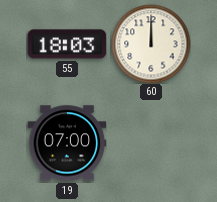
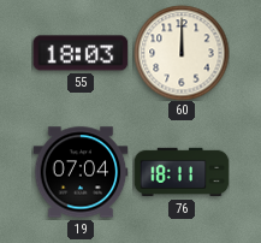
19: 07:00 -> 07:04
76: none -> 18:11
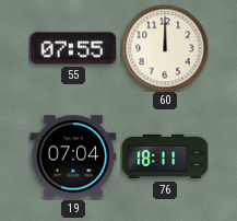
55: 18:03 -> 07:55
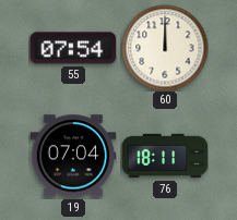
55: 07:55 -> 07:54
